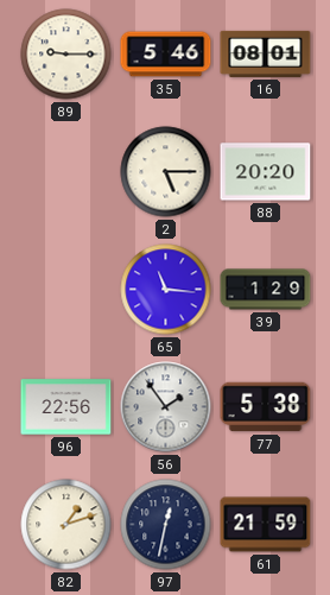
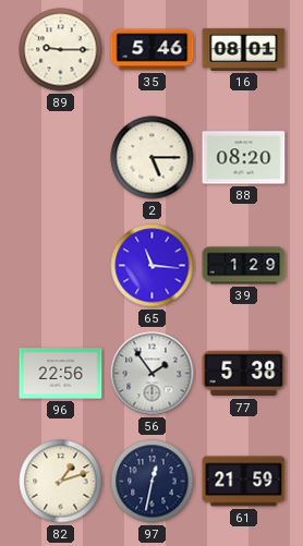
88: 20:20 -> 08:20
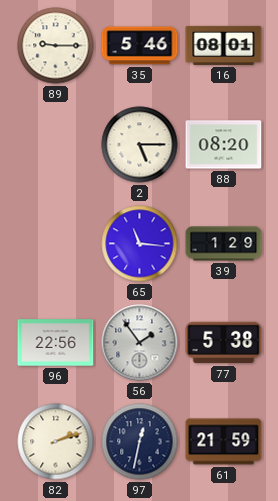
82: 1:12 -> 2:12
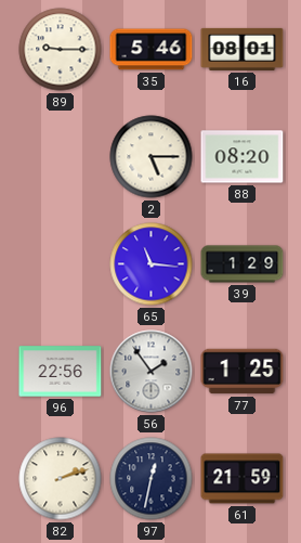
77: 5:38 -> 1:25
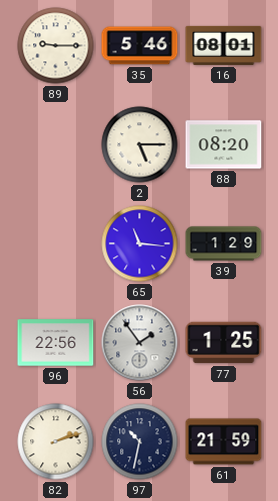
97: 12:32 -> 10:32
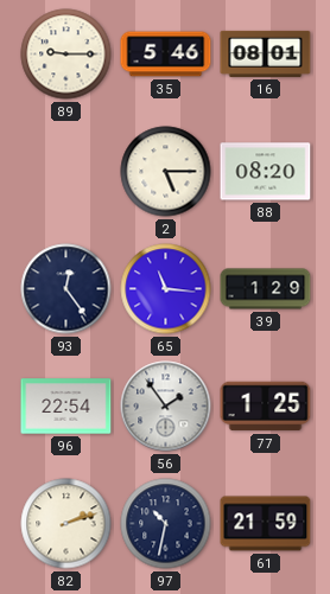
93: none -> 12:24
96: 22:56 -> 22:54
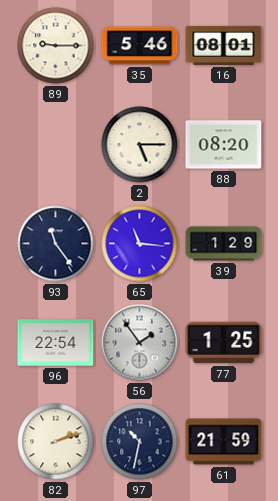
93: 12:24 -> 11:24
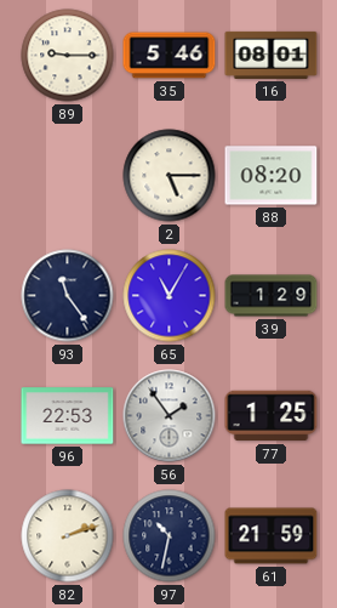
65: 11:16 -> 11:05
96: 22:54 -> 22:53
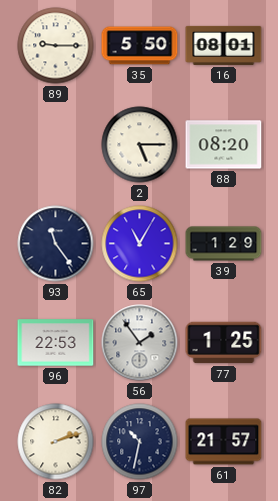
35: 5:46 -> 5:50
61: 21:59 -> 21:57
